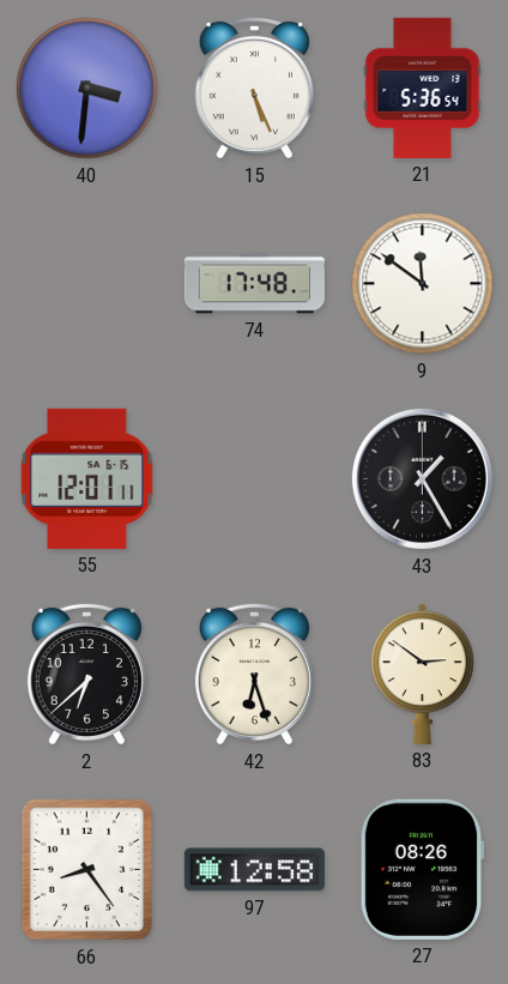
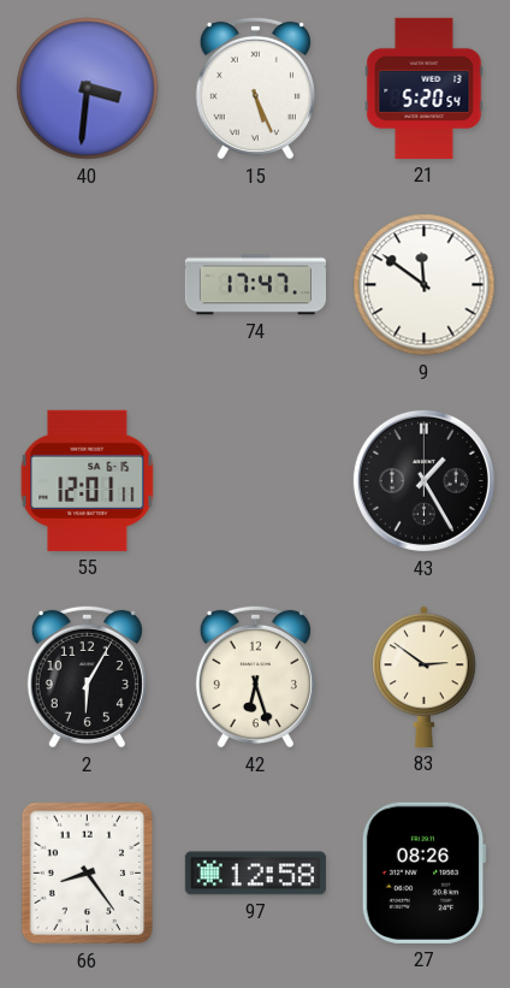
21: 5:36 -> 5:20
74: 17:48 -> 17:47
2: 6:38 -> 6:05
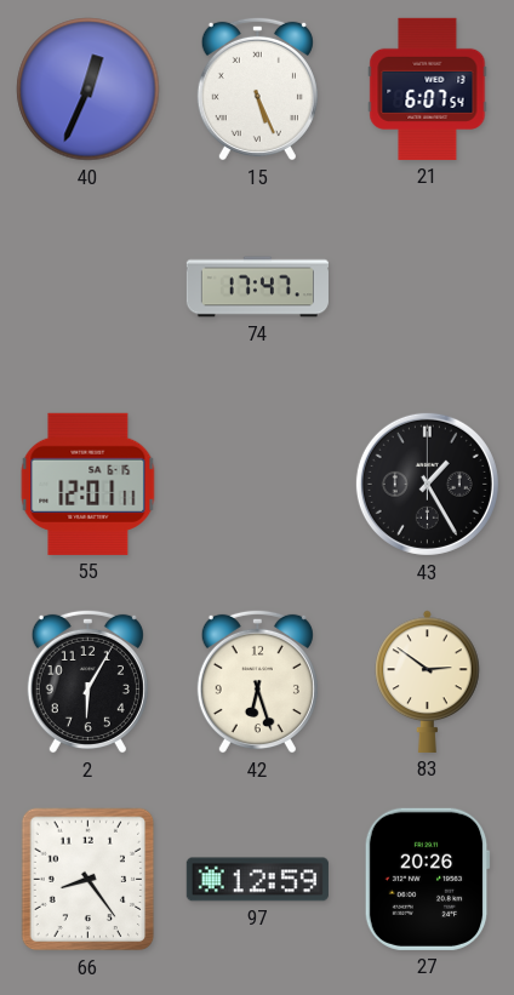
40: 3:31 -> 12:34
21: 5:20 -> 6:07
9: 11:51 -> none
97: 12:58 -> 12:59
27: 08:26 -> 20:26
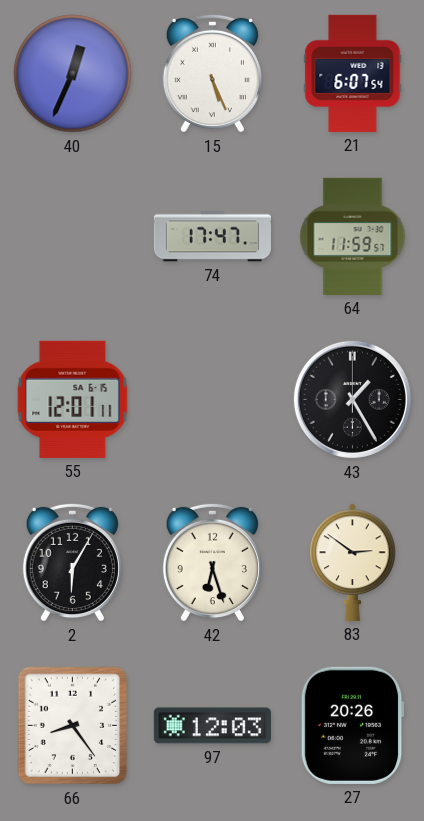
64: none -> 11:59
97: 12:59 -> 12:03
